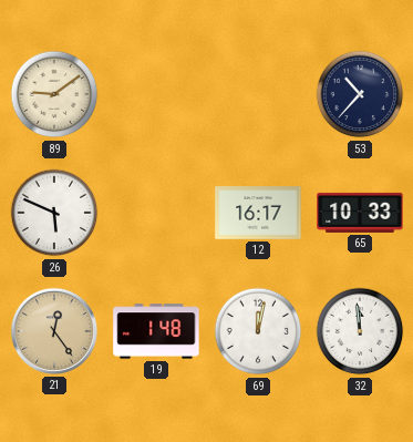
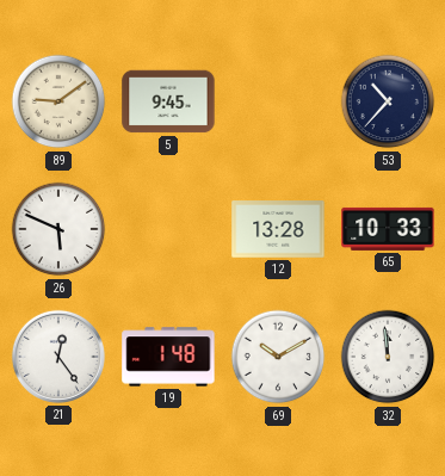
5: none -> 9:45
12: 16:17 -> 13:28
21 dial: champagne -> white
69: 12:02 -> 10:10
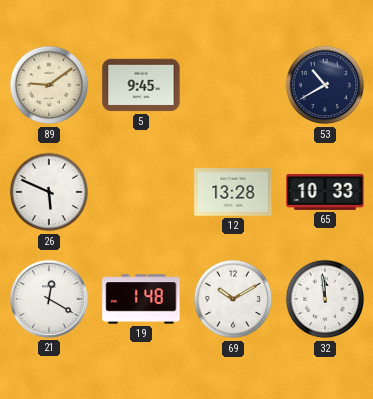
53: 10:37 -> 10:40
21: 12:24 -> 12:20
